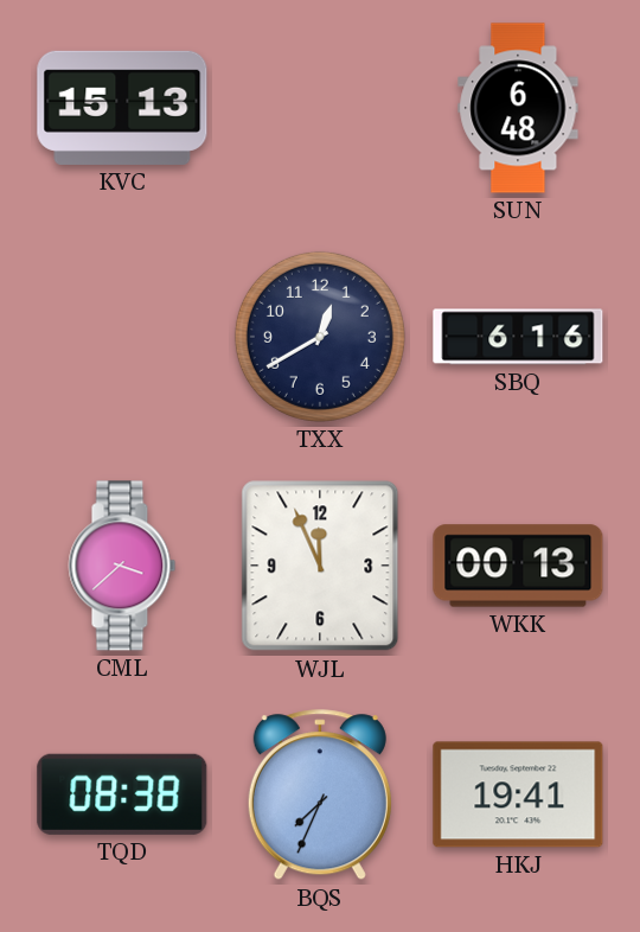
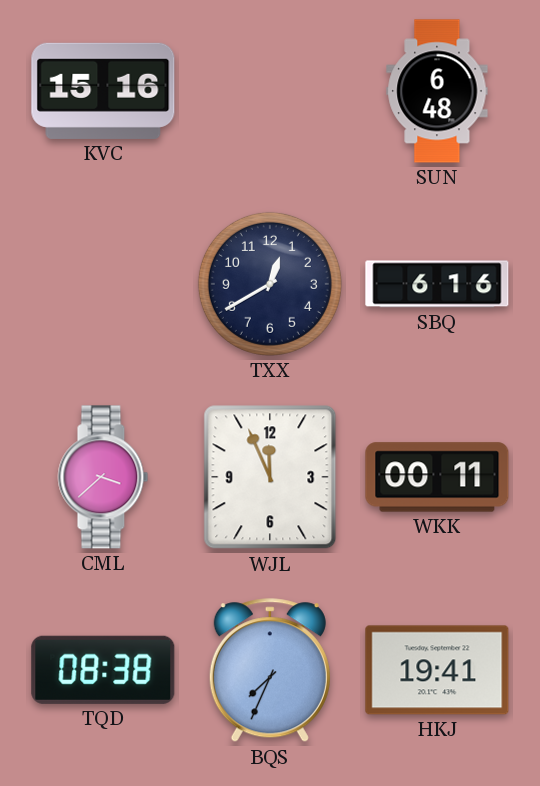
KVC: 15:13 -> 15:16
WKK: 00:13 -> 00:11
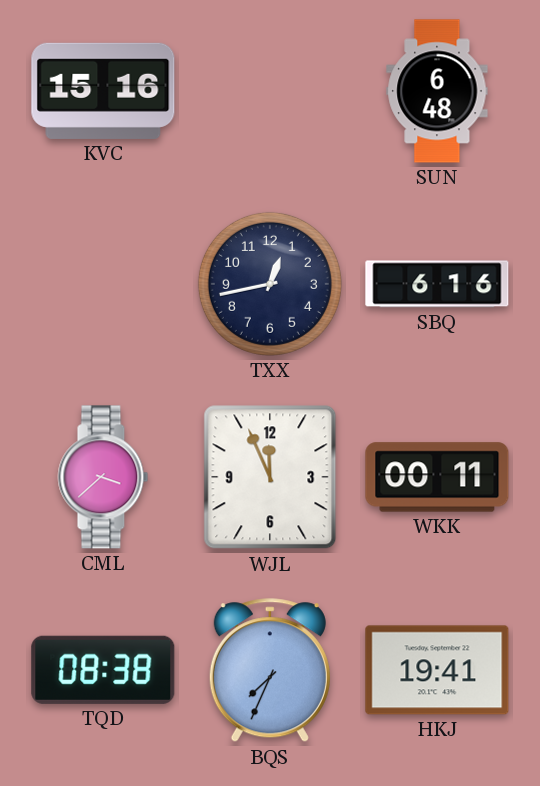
TXX: 12:40 -> 12:43
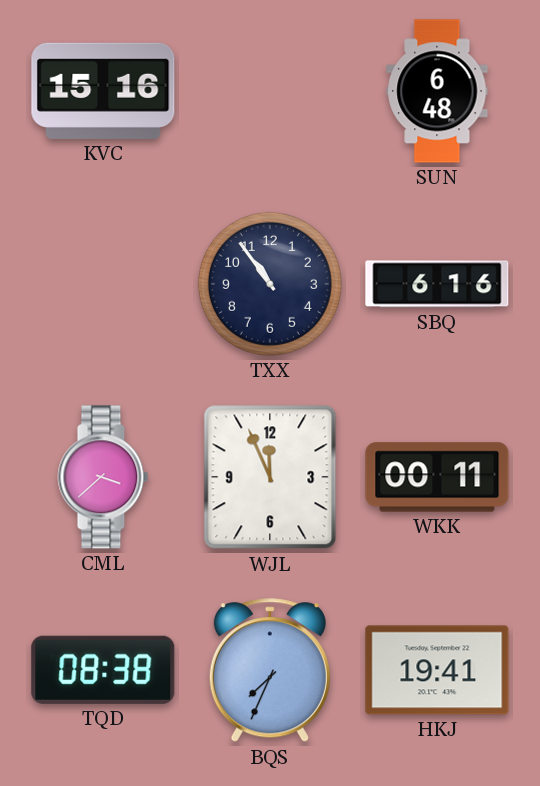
TXX: 12:43 -> 10:54
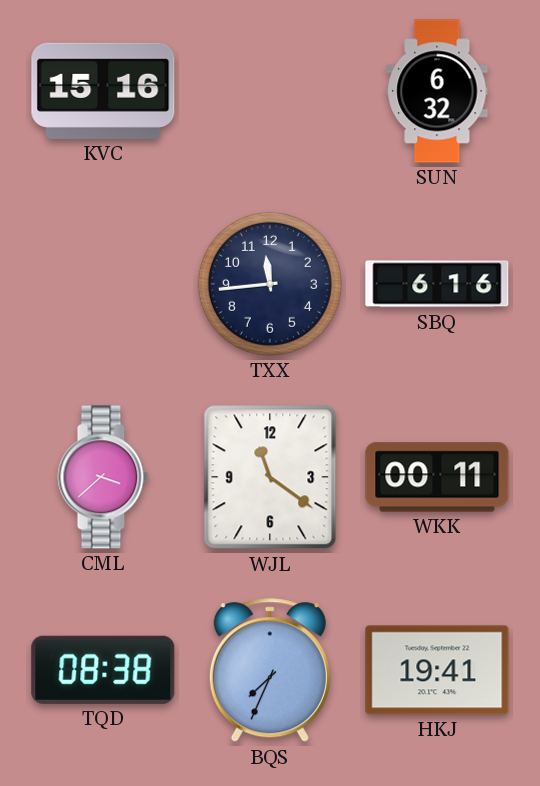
SUN: 6:48 -> 6:32
TXX: 10:54 -> 11:44
WJL: 11:56 -> 11:21
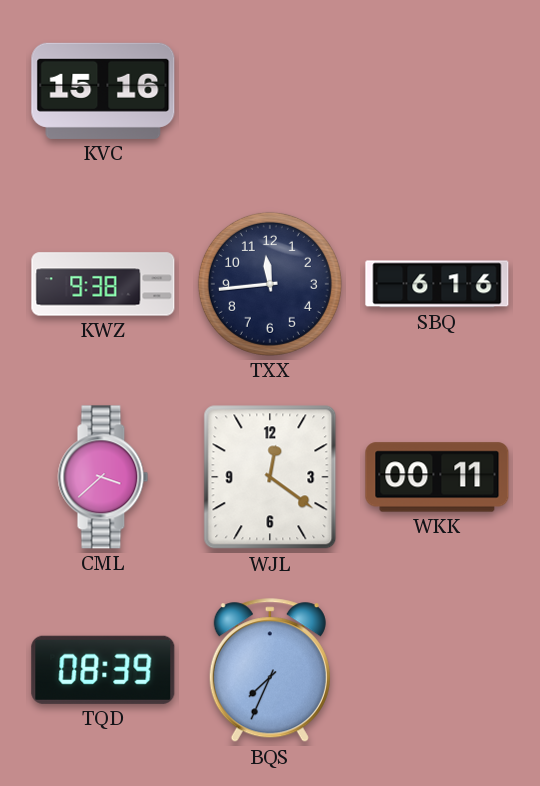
SUN: 6:32 -> none
KWZ: none -> 9:38
WJL: 11:21 -> 12:21
TQD: 08:38 -> 08:39
HKJ: 19:41 -> none
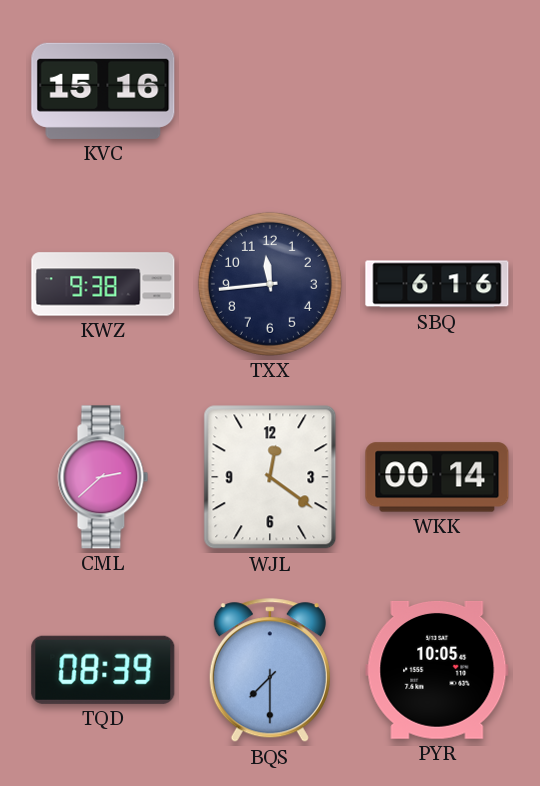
CML: 3:38 -> 2:38
WKK: 00:11 -> 00:14
BQS: 7:34 -> 7:30
PYR: none -> 10:05
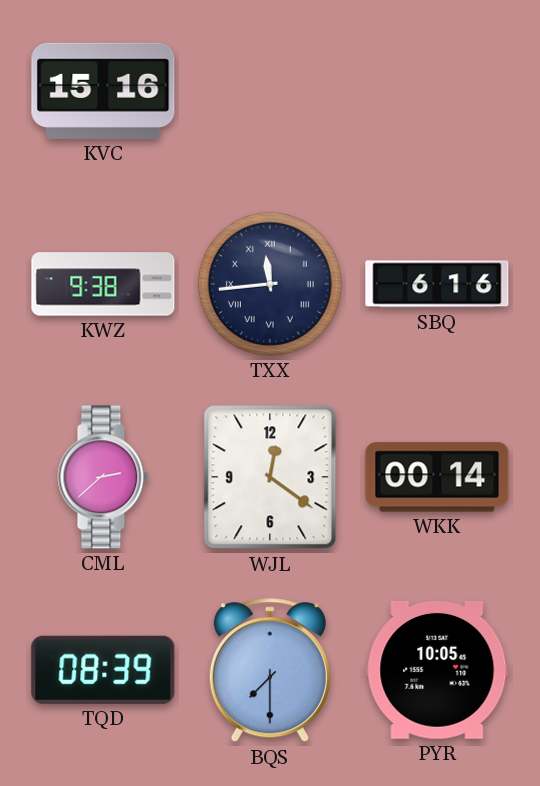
TXX numerals: Arabic -> Roman
